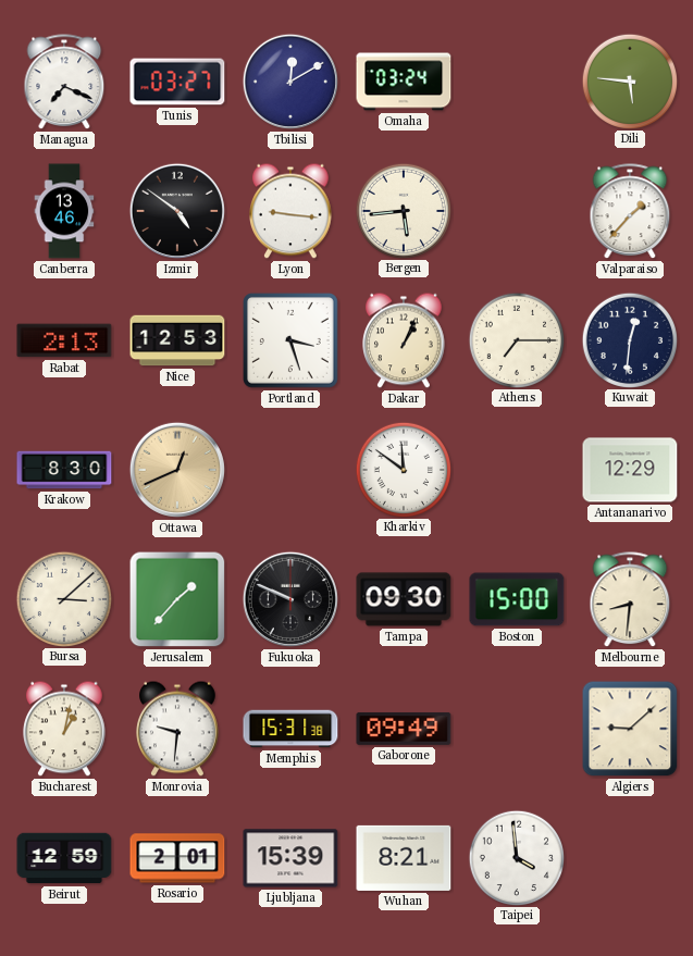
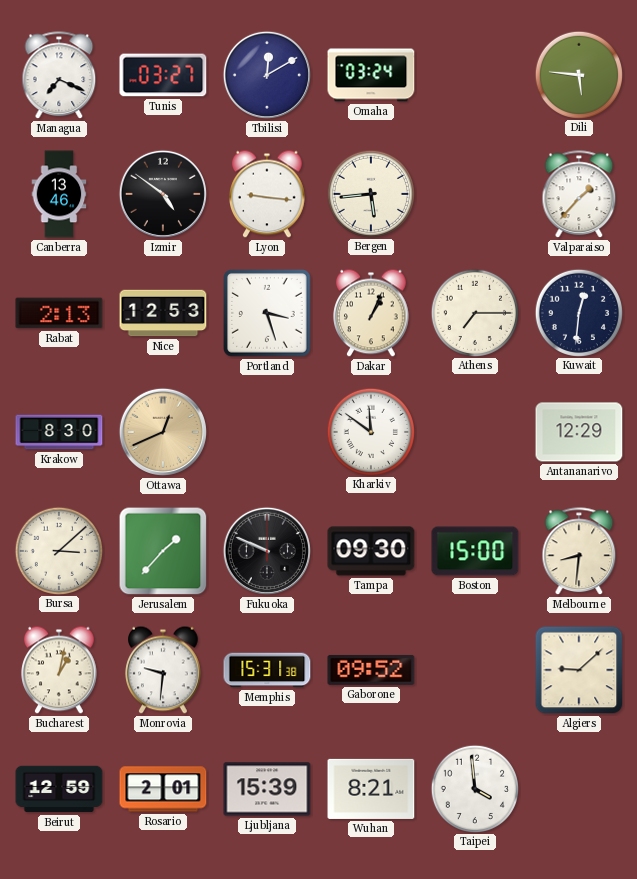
Gaborone: 09:49 -> 09:52
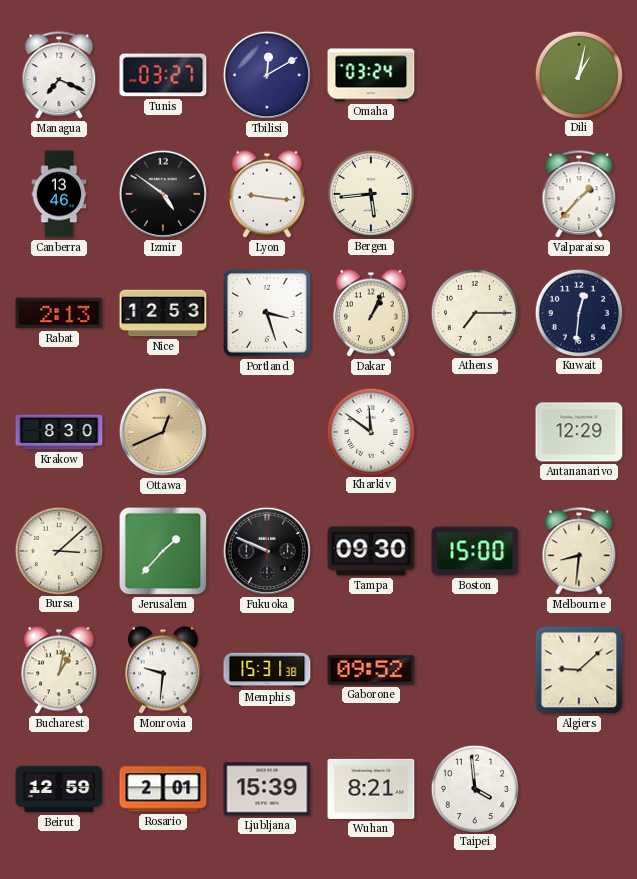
Dili: 5:46 -> 1:02
